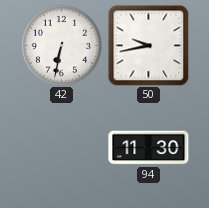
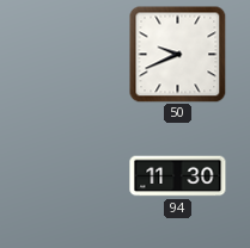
42: 6:32 -> none
50: 9:43 -> 9:41
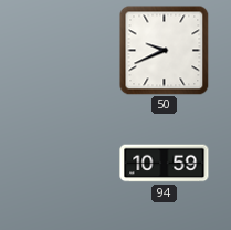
94: 11:30 -> 10:59
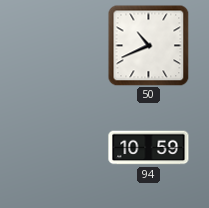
50: 9:41 -> 10:41
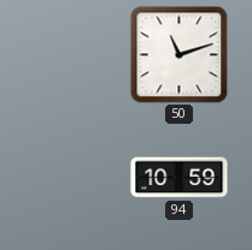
50: 10:41 -> 11:12
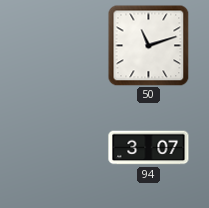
94: 10:59 -> 3:07
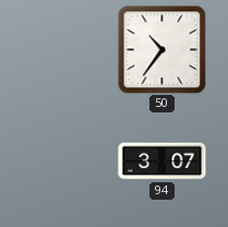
50: 11:12 -> 10:36
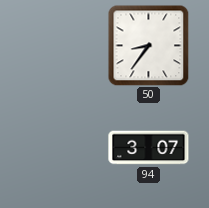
50: 10:36 -> 8:36
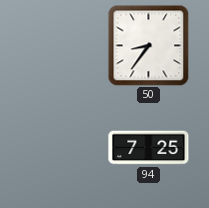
94: 3:07 -> 7:25
